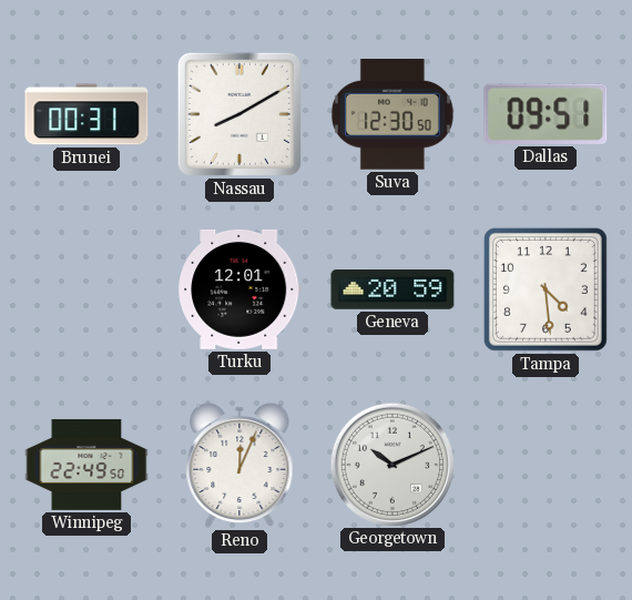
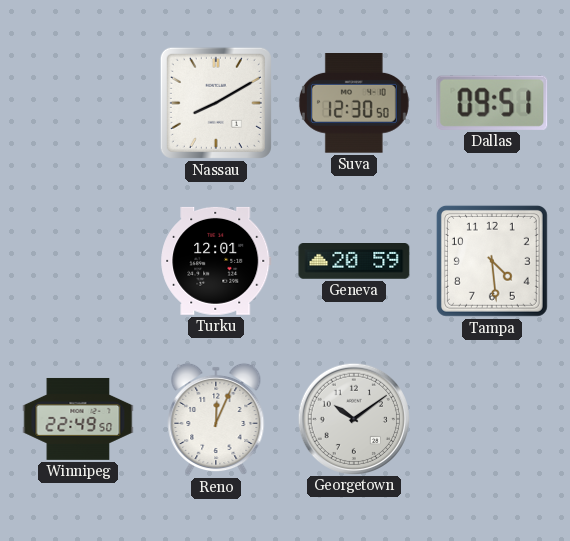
Brunei: 00:31 -> none
Georgetown: 10:11 -> 10:09
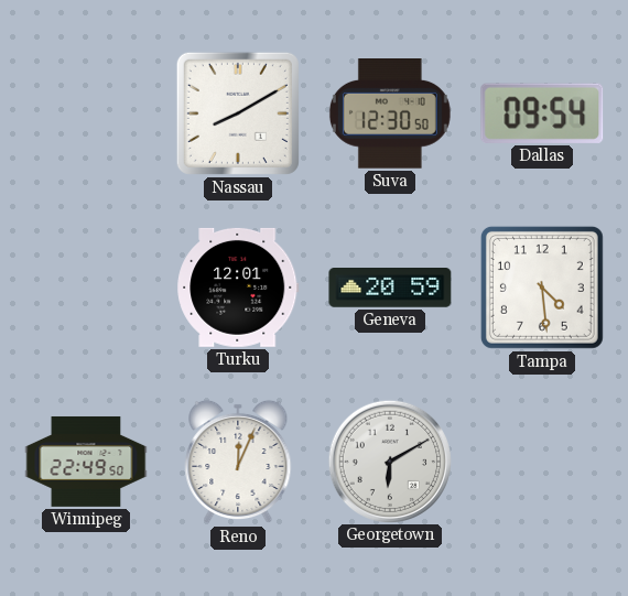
Dallas: 09:51 -> 09:54
Georgetown: 10:09 -> 6:10
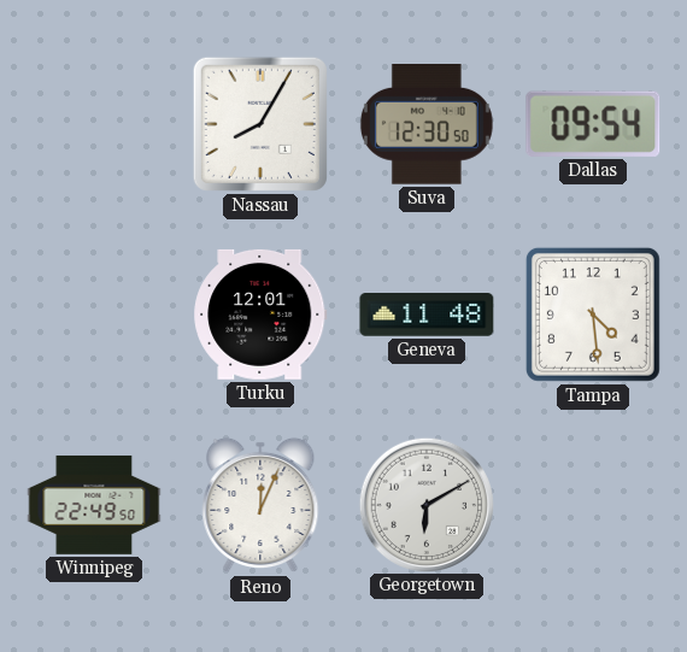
Nassau: 8:10 -> 8:05
Geneva: 20:59 -> 11:48
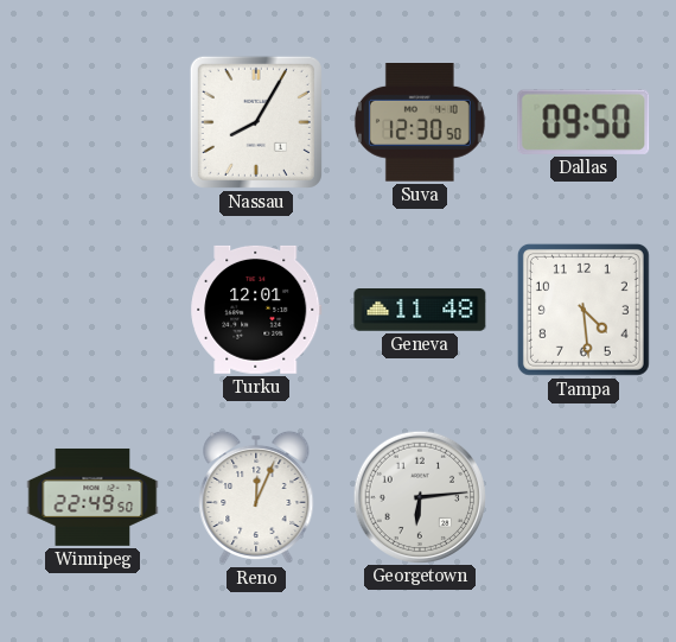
Dallas: 09:54 -> 09:50
Georgetown: 6:10 -> 6:14
